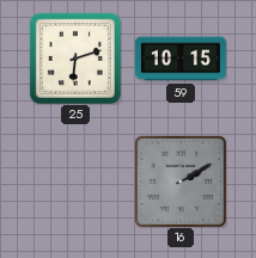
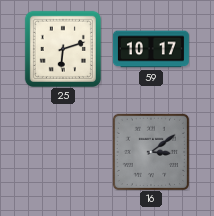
59: 10:15 -> 10:17
16: 2:10 -> 3:09
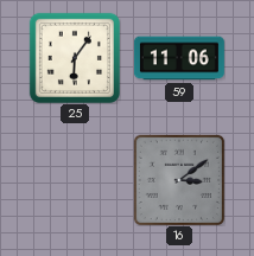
25: 6:12 -> 6:06
59: 10:17 -> 11:06
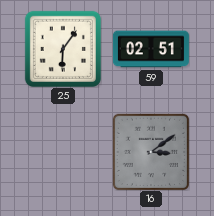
59: 11:06 -> 02:51
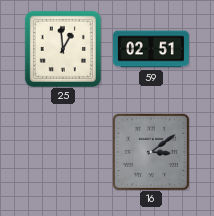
25: 6:06 -> 12:59
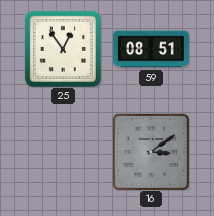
25: 12:59 -> 12:54
59: 02:51 -> 08:51
